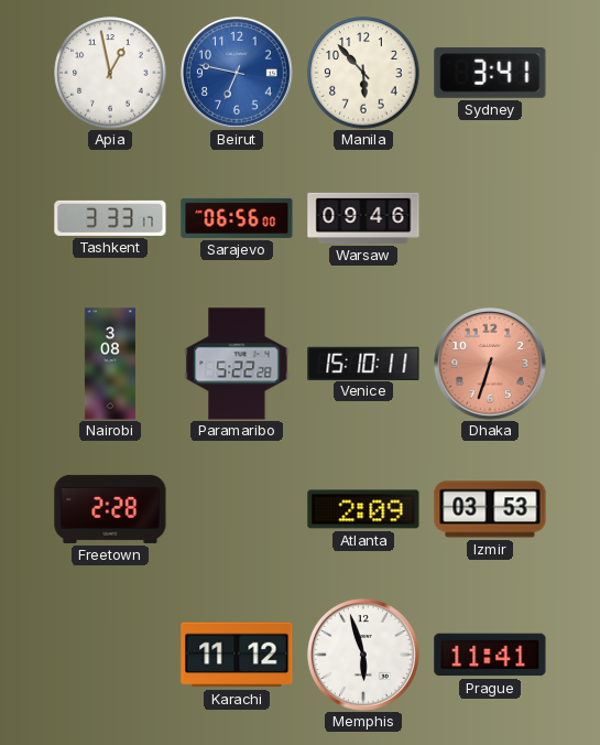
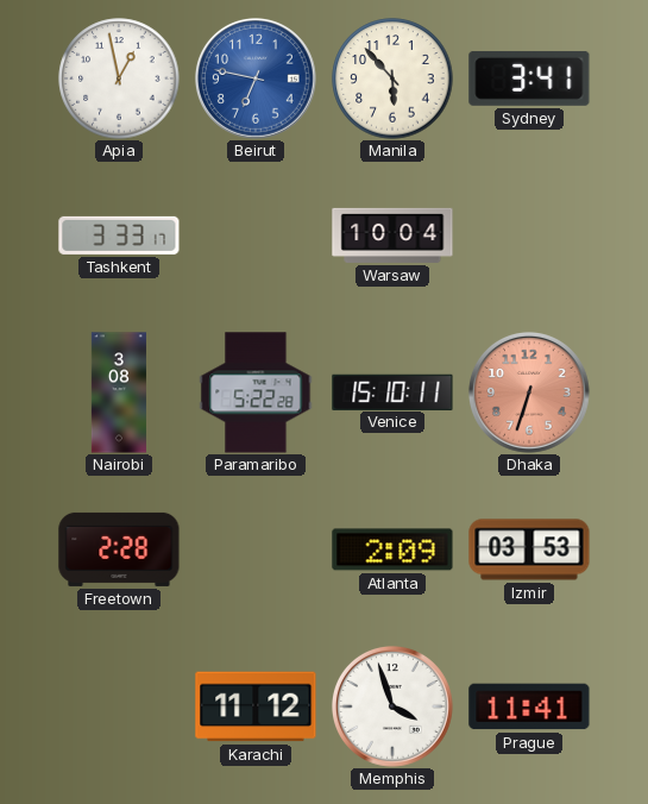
Sarajevo: 06:56 -> none
Warsaw: 09:46 -> 10:04
Memphis: 5:57 -> 3:57
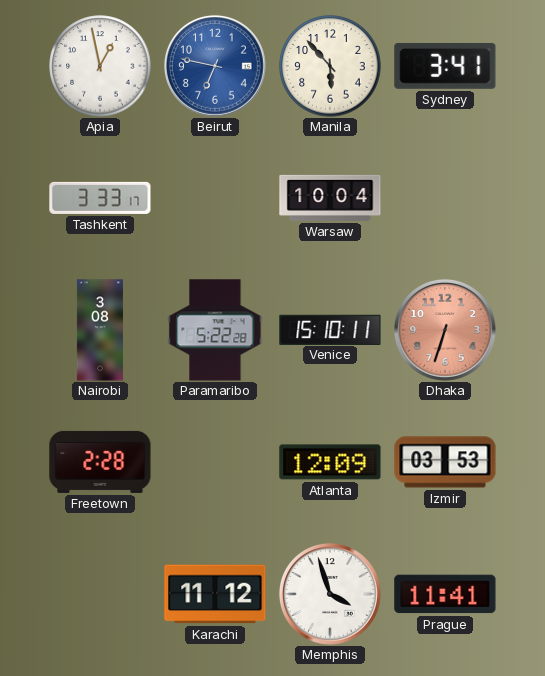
Atlanta: 2:09 -> 12:09
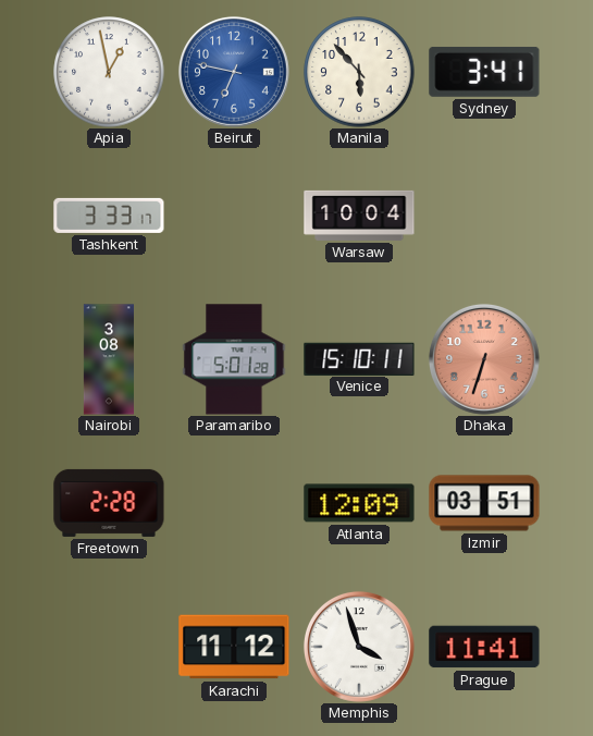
Paramaribo: 5:22 -> 5:01
Izmir: 03:53 -> 03:51
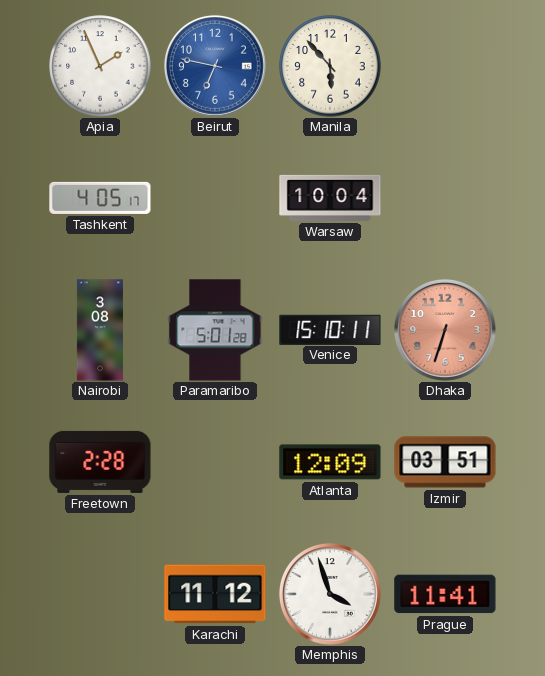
Apia: 12:58 -> 1:56
Sydney: 3:41 -> none
Tashkent: 3:33 -> 4:05
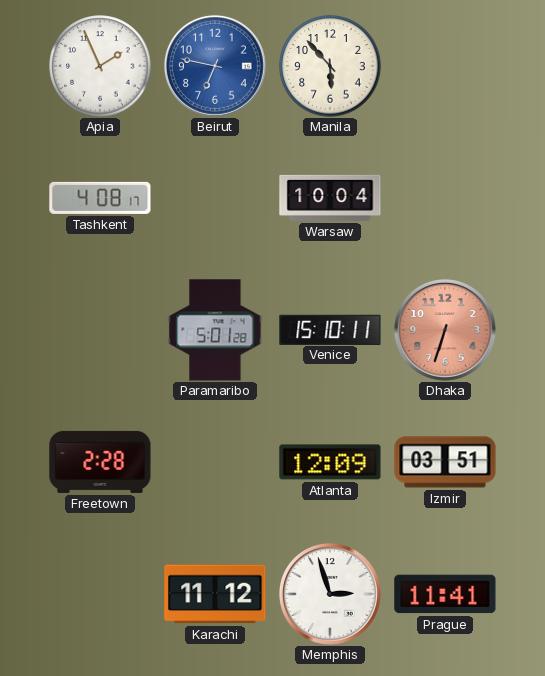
Tashkent: 4:05 -> 4:08
Nairobi: 3:08 -> none
Memphis: 3:57 -> 2:57
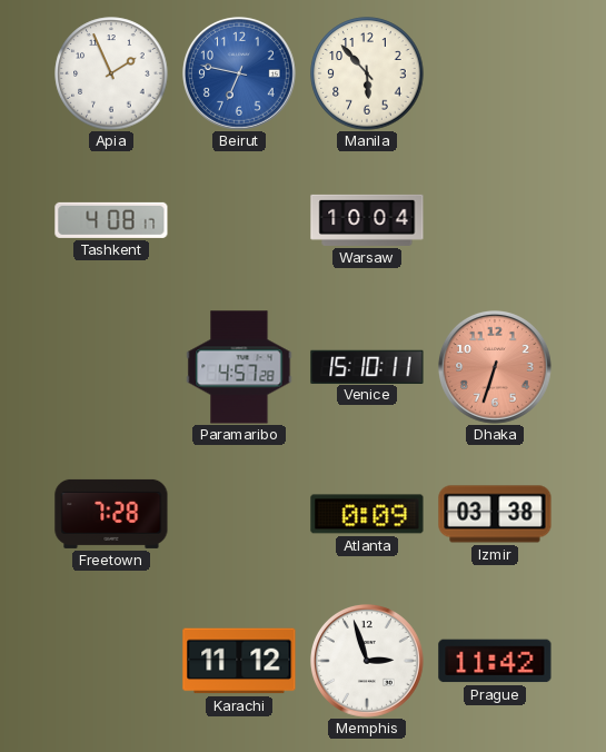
Paramaribo: 5:01 -> 4:57
Freetown: 2:28 -> 7:28
Atlanta: 12:09 -> 0:09
Izmir: 03:51 -> 03:38
Prague: 11:41 -> 11:42
